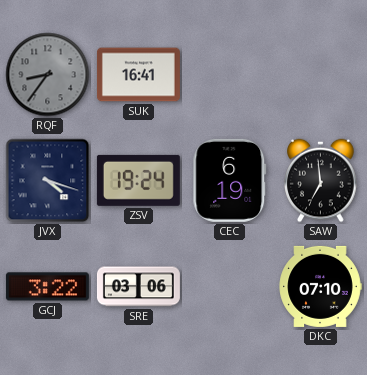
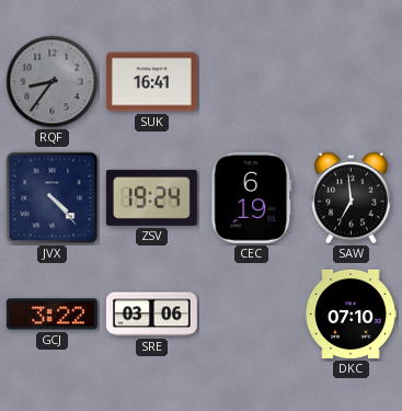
JVX: 4:18 -> 4:23
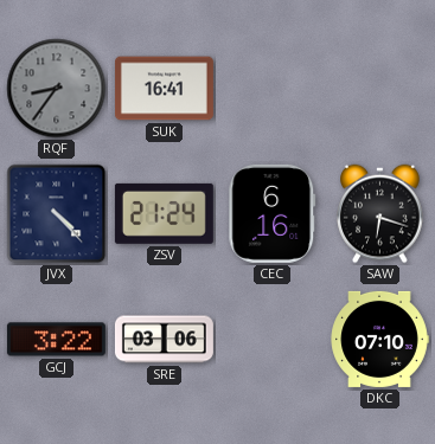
ZSV: 19:24 -> 21:24
CEC: 6:19 -> 6:16
SAW: 6:59 -> 6:18
